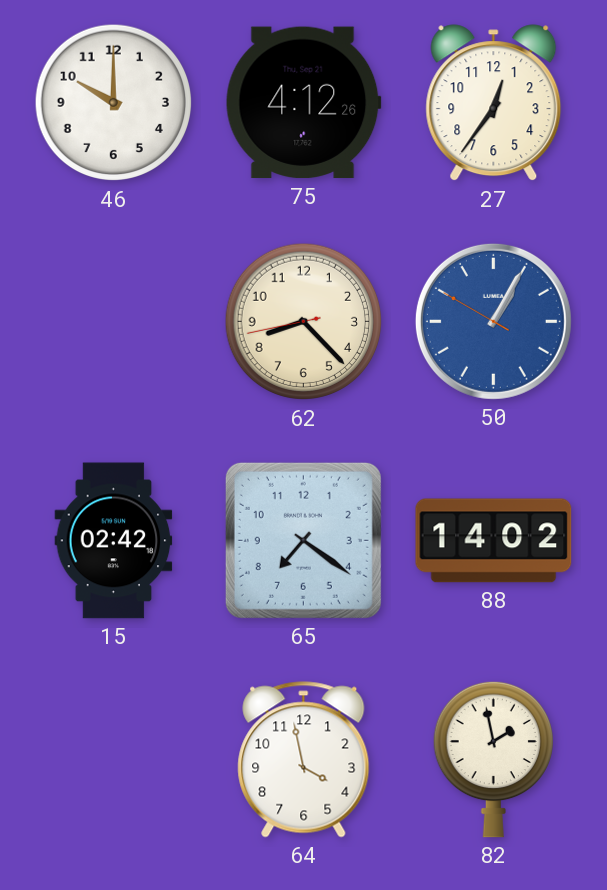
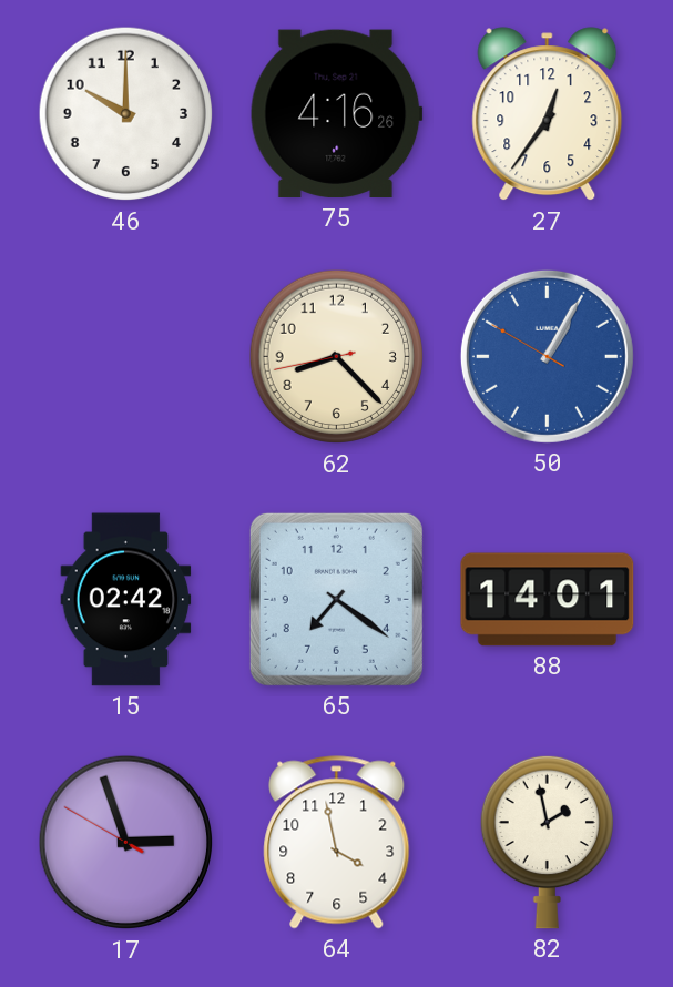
75: 4:12 -> 4:16
88: 14:02 -> 14:01
17: none -> 2:56
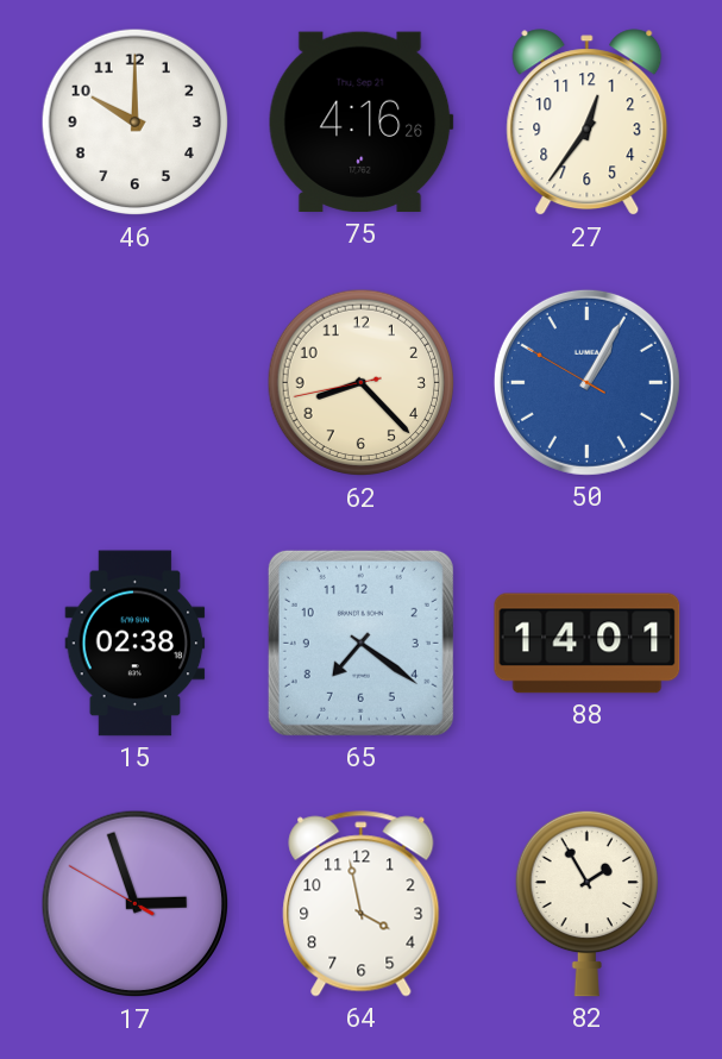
15: 02:42 -> 02:38
82: 1:58 -> 1:55
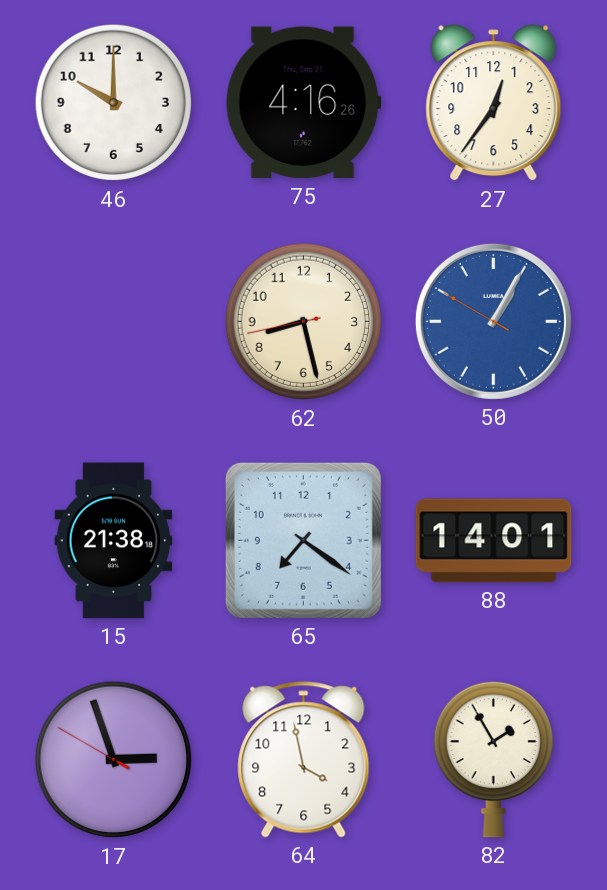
62: 8:22 -> 8:27
15: 02:38 -> 21:38
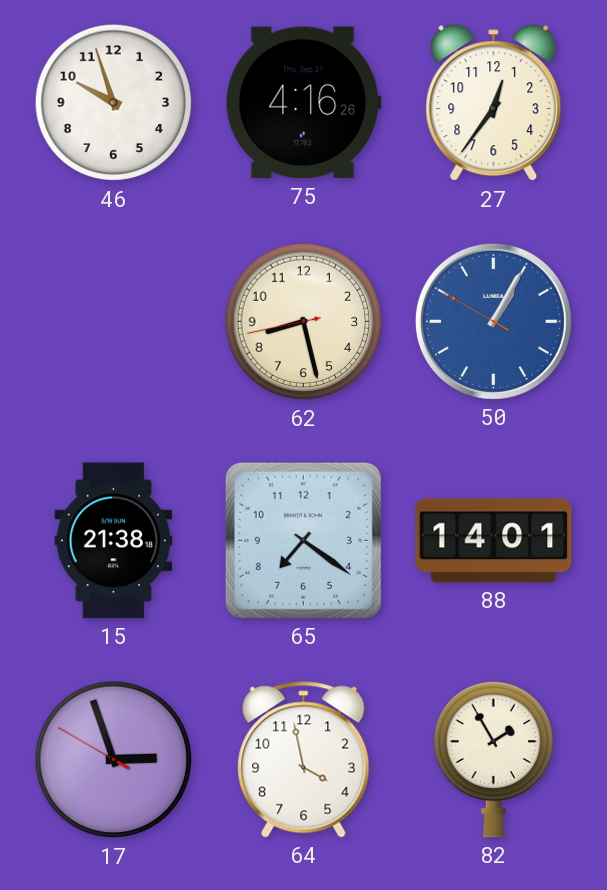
46: 10:00 -> 9:57
